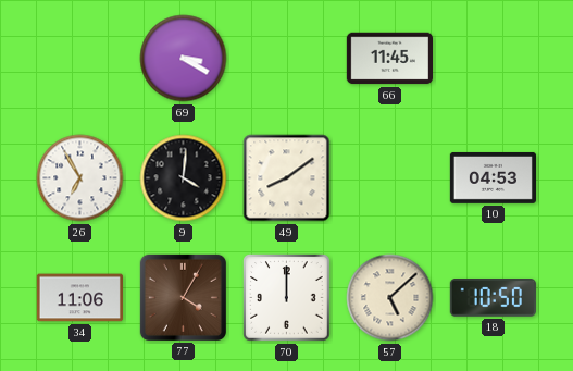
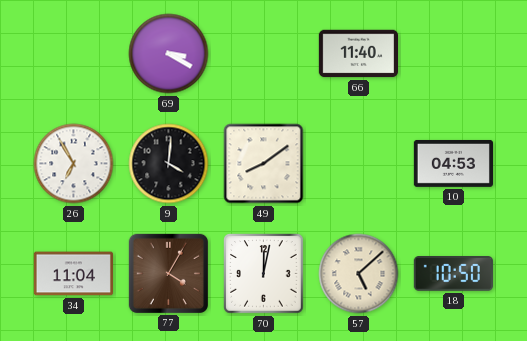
66: 11:45 -> 11:40
34: 11:06 -> 11:04
70: 12:00 -> 12:02
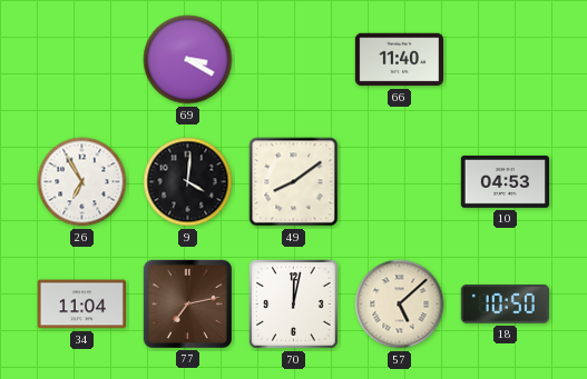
77: 4:05 -> 7:13
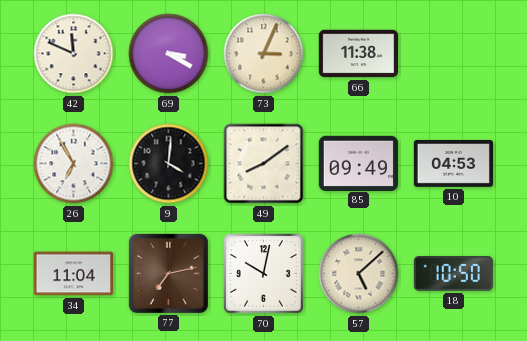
42: none -> 11:49
73: none -> 3:04
66: 11:40 -> 11:38
85: none -> 09:49
70: 12:02 -> 10:02
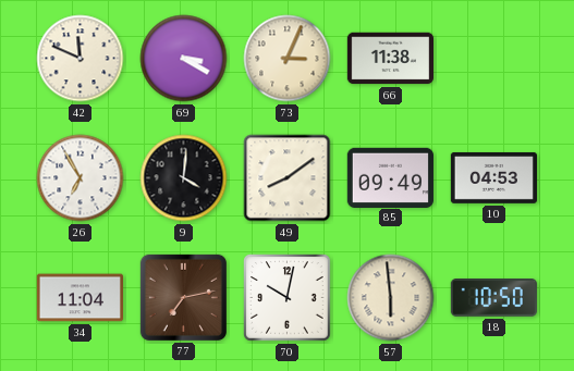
57: 5:08 -> 5:59
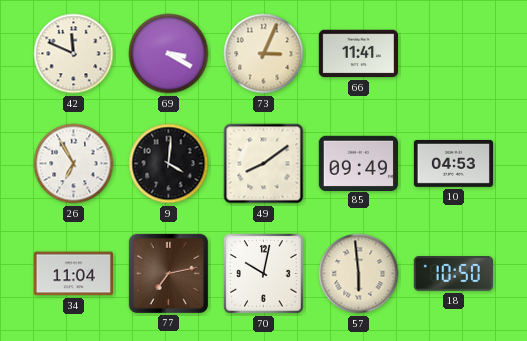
66: 11:38 -> 11:41
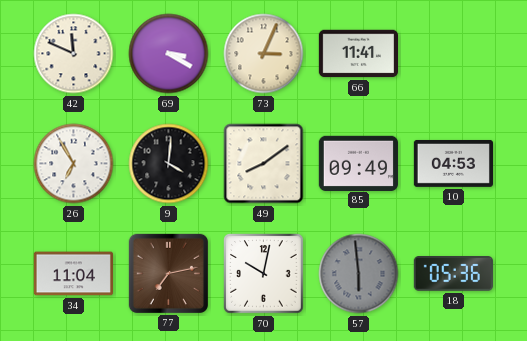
57 dial: cream -> grey
18: 10:50 -> 05:36
